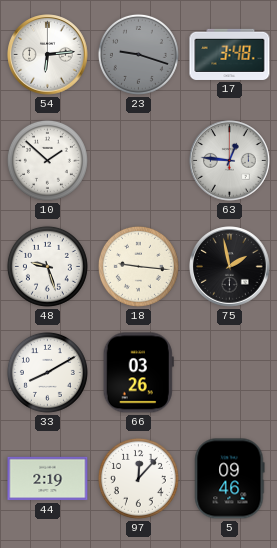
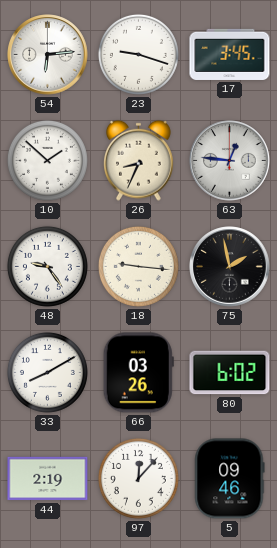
23 dial: grey -> white
17: 3:48 -> 3:45
26: none -> 8:34
48: 9:27 -> 9:24
80: none -> 6:02
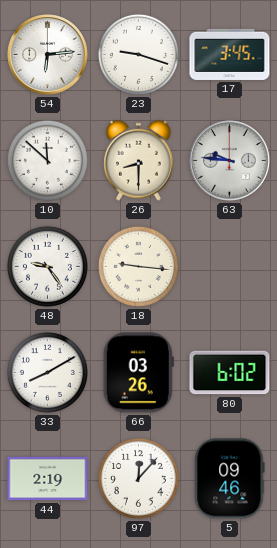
10: 1:52 -> 11:52
26: 8:34 -> 8:30
63: 12:46 -> 9:46
75: 1:58 -> none
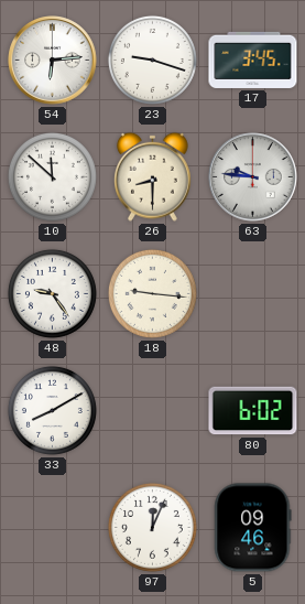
66: 03:26 -> none
44: 2:19 -> none
97: 12:07 -> 12:04
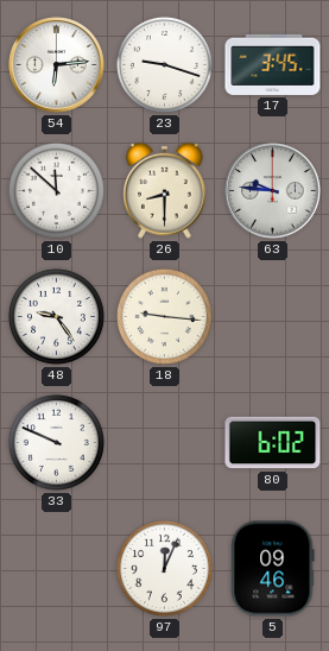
33: 8:10 -> 9:49
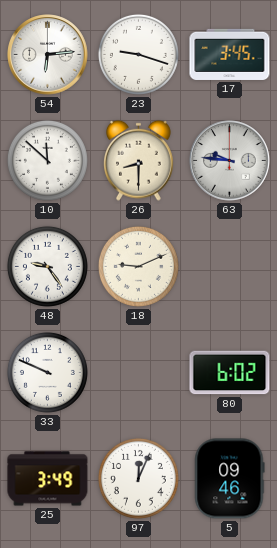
18: 9:16 -> 9:11
25: none -> 3:49
